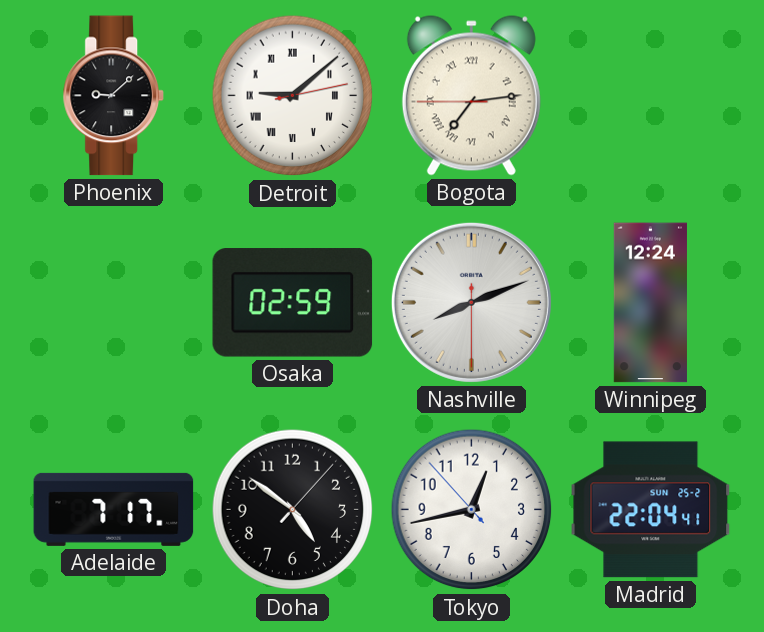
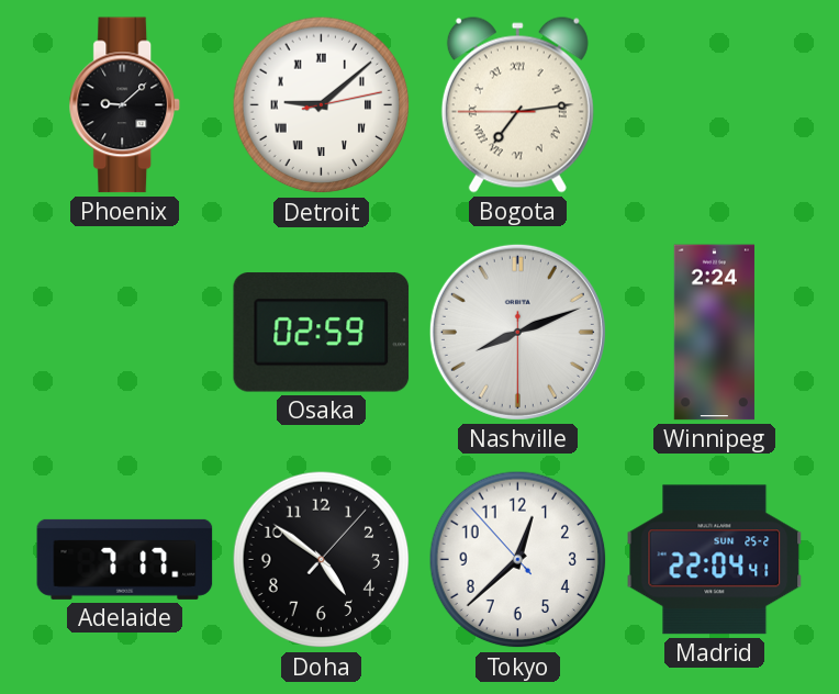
Winnipeg: 12:24 -> 2:24
Tokyo: 12:42 -> 12:37
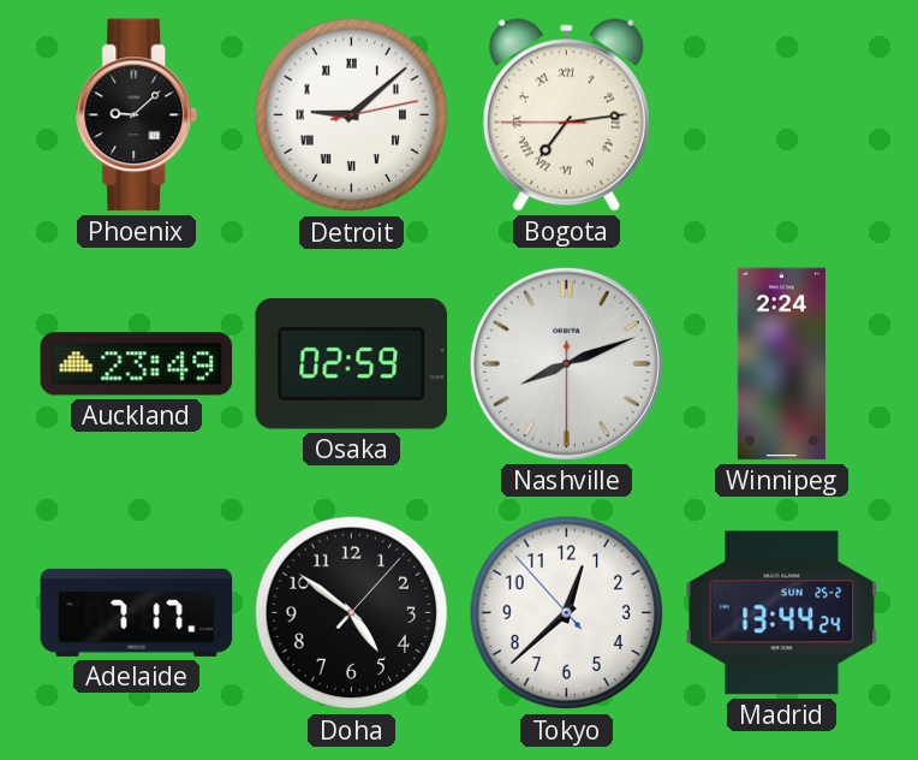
Auckland: none -> 23:49
Madrid: 22:04 -> 13:44
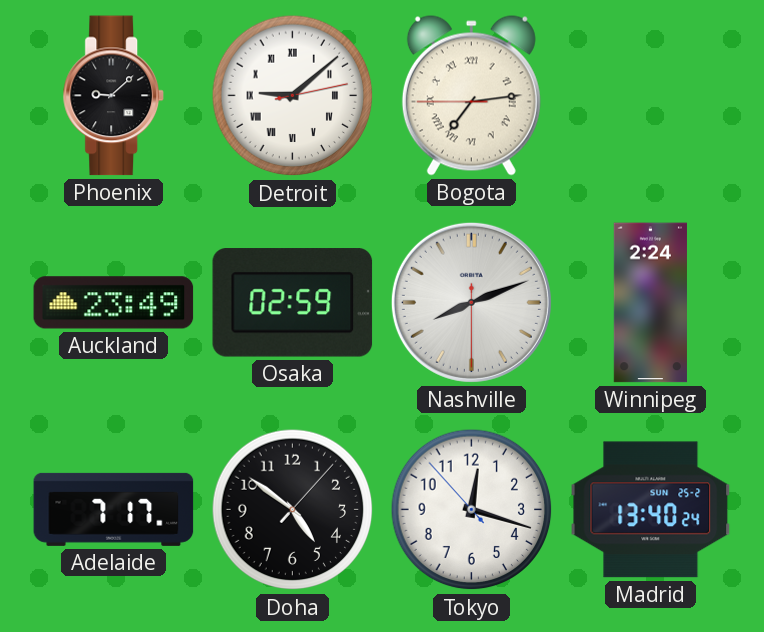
Tokyo: 12:37 -> 12:17
Madrid: 13:44 -> 13:40
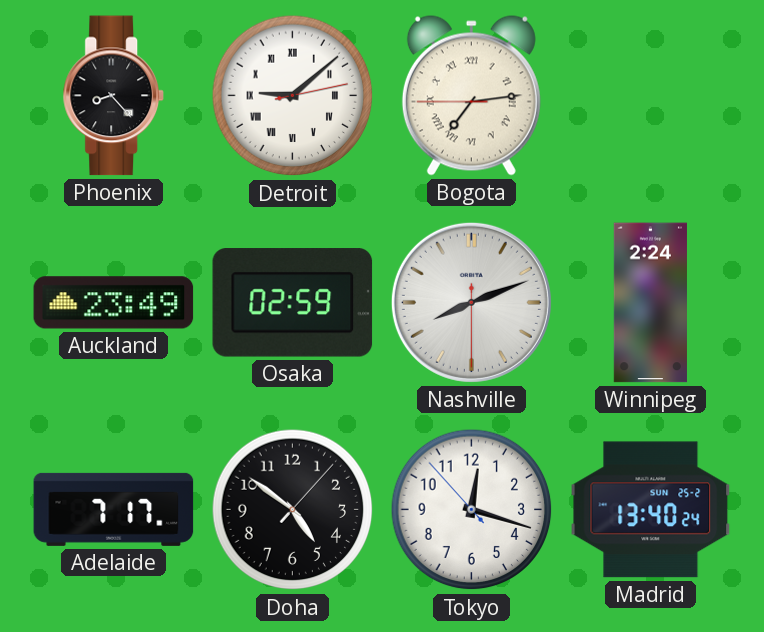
Phoenix: 9:08 -> 8:23
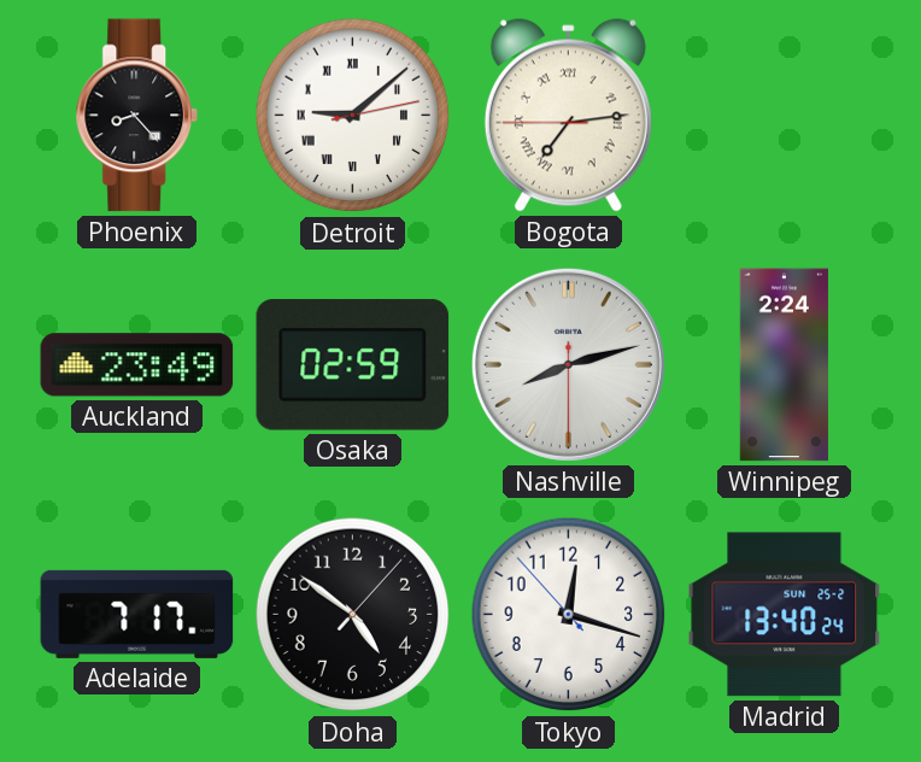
Nashville: 8:11 -> 8:12
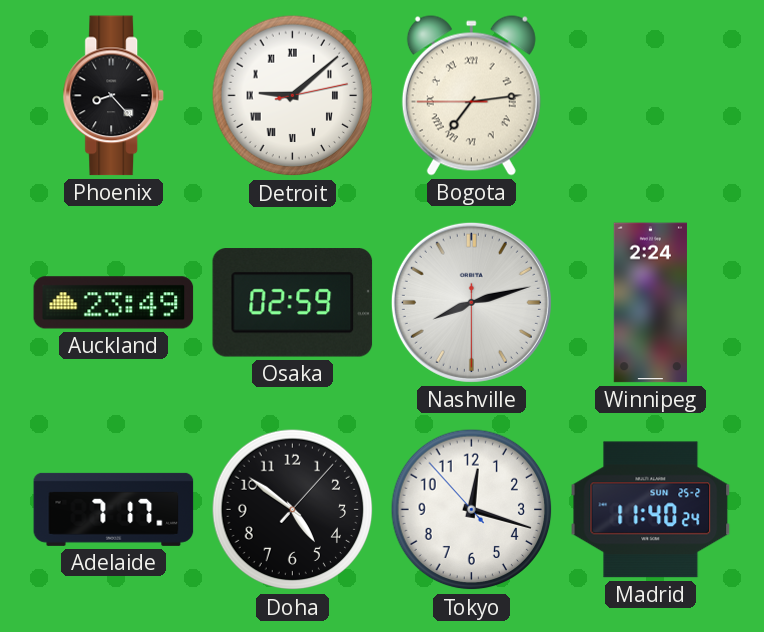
Madrid: 13:40 -> 11:40
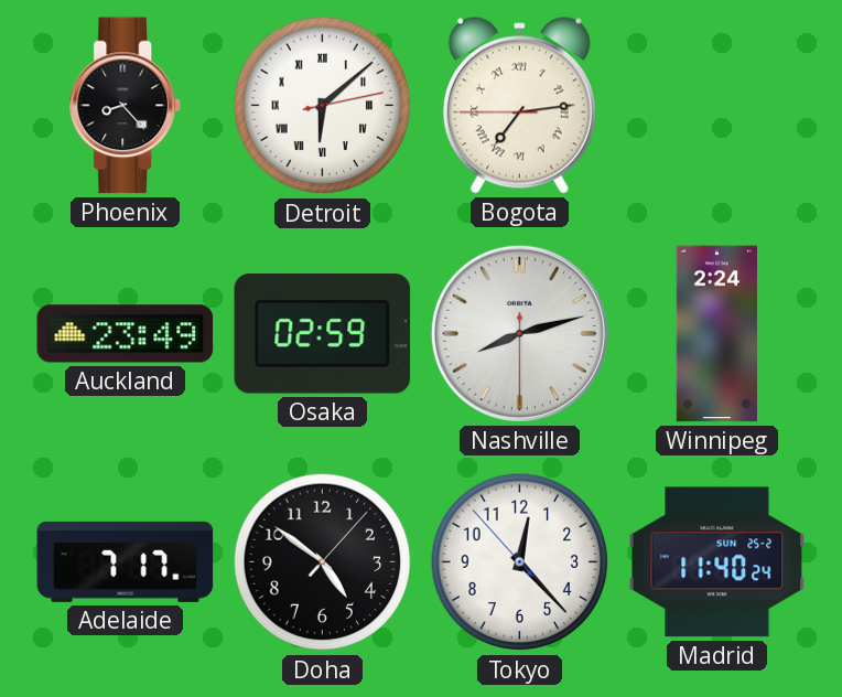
Detroit: 9:08 -> 6:08
Tokyo: 12:17 -> 12:22
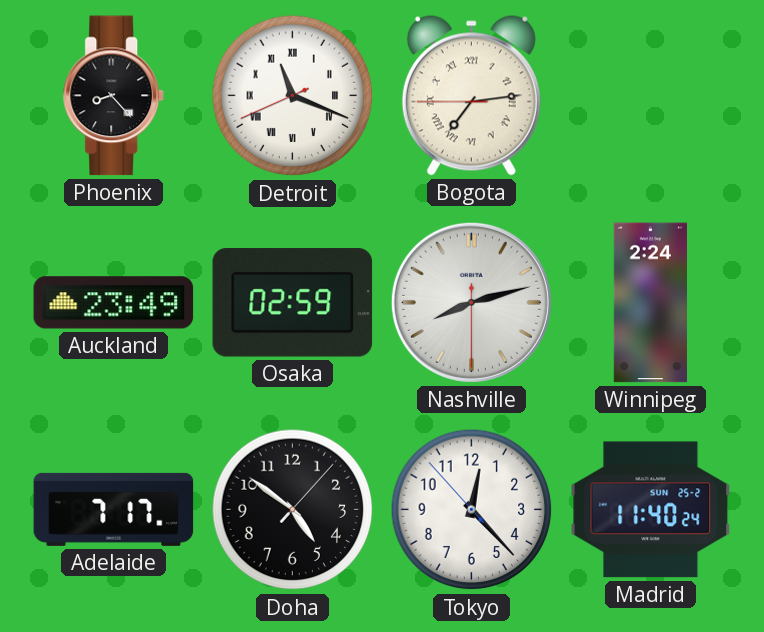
Detroit: 6:08 -> 11:18
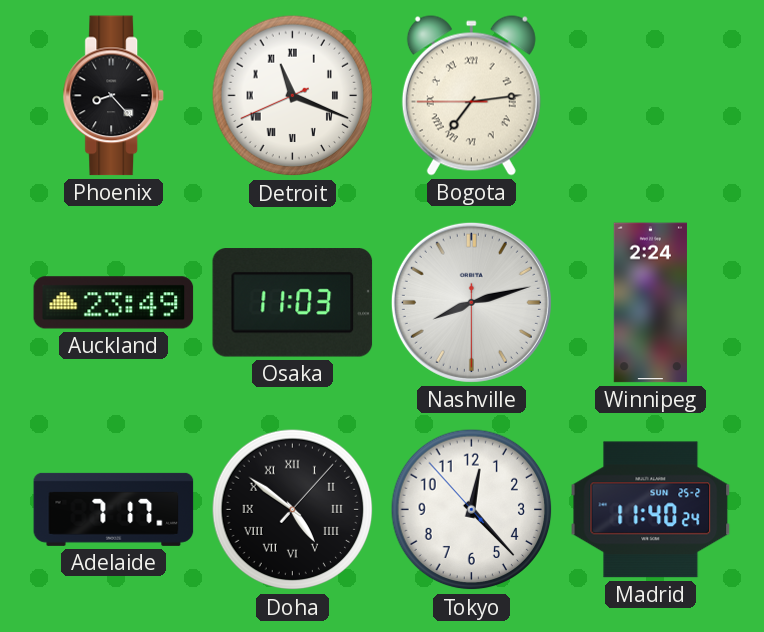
Osaka: 02:59 -> 11:03
Doha numerals: Arabic -> Roman
